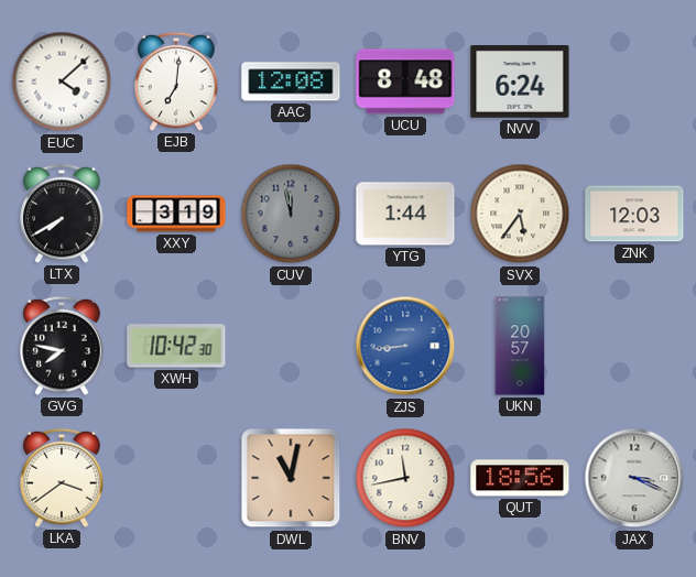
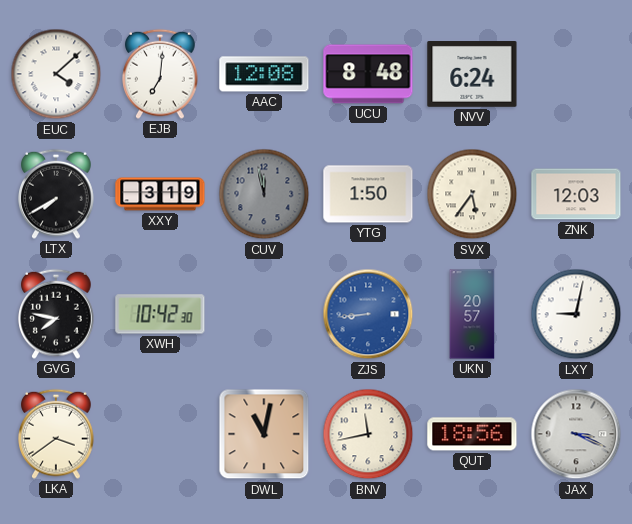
YTG: 1:44 -> 1:50
LXY: none -> 9:02
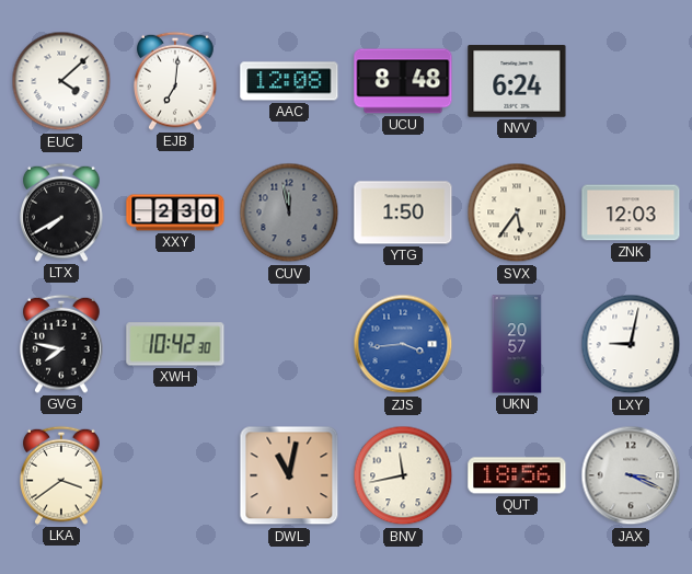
XXY: 3:19 -> 2:30
ZJS: 8:44 -> 3:44
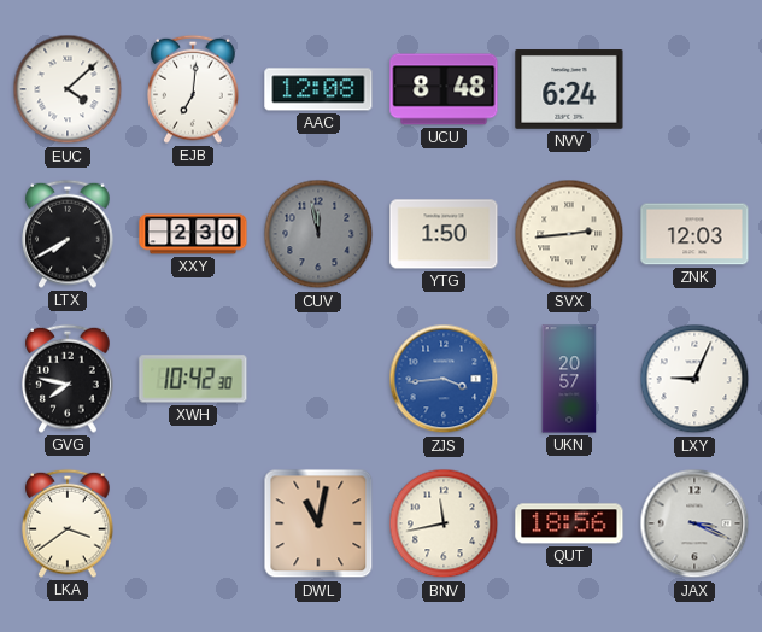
SVX: 5:36 -> 2:44
LXY: 9:02 -> 9:04
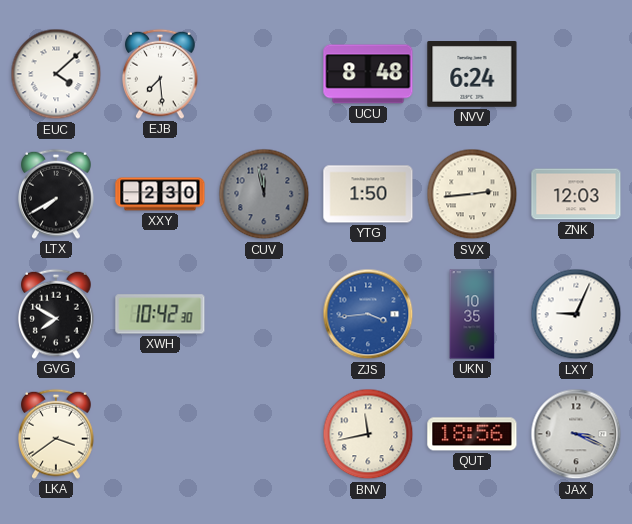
EJB: 7:01 -> 7:29
AAC: 12:08 -> none
GVG: 7:47 -> 7:50
UKN: 20:57 -> 10:35
DWL: 11:02 -> none
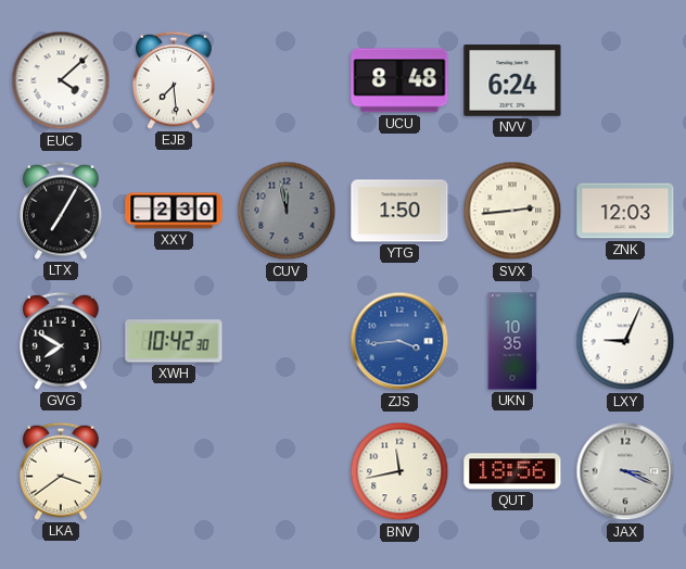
LTX: 7:40 -> 7:05
